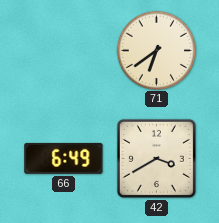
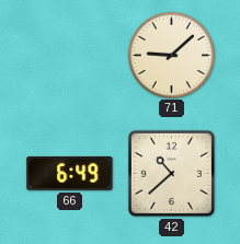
71: 6:39 -> 9:08
42: 3:40 -> 10:38
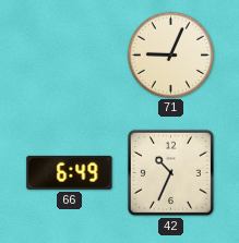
71: 9:08 -> 9:04
42: 10:38 -> 10:34
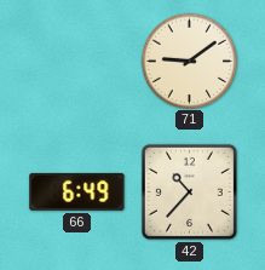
71: 9:04 -> 9:09
42: 10:34 -> 10:37
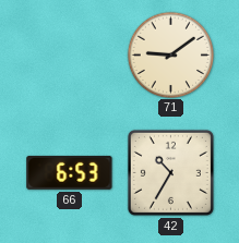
66: 6:49 -> 6:53
42: 10:37 -> 10:35
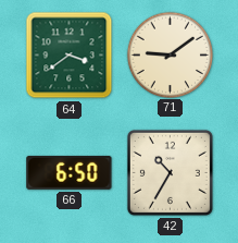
64: none -> 3:39
66: 6:53 -> 6:50
